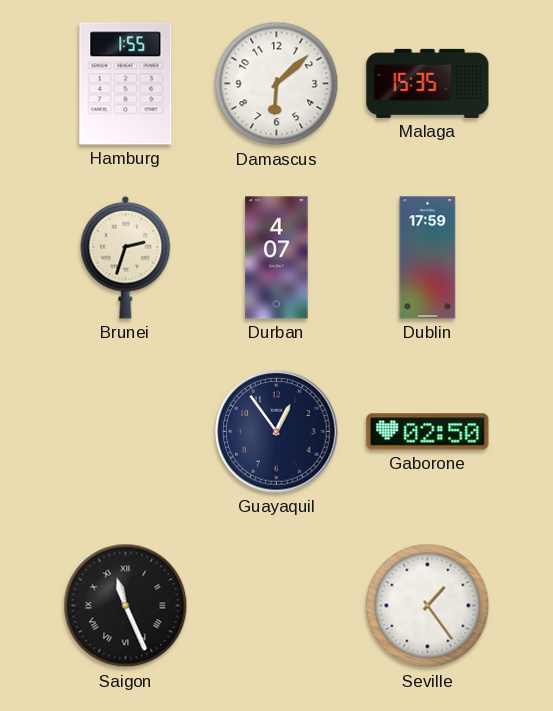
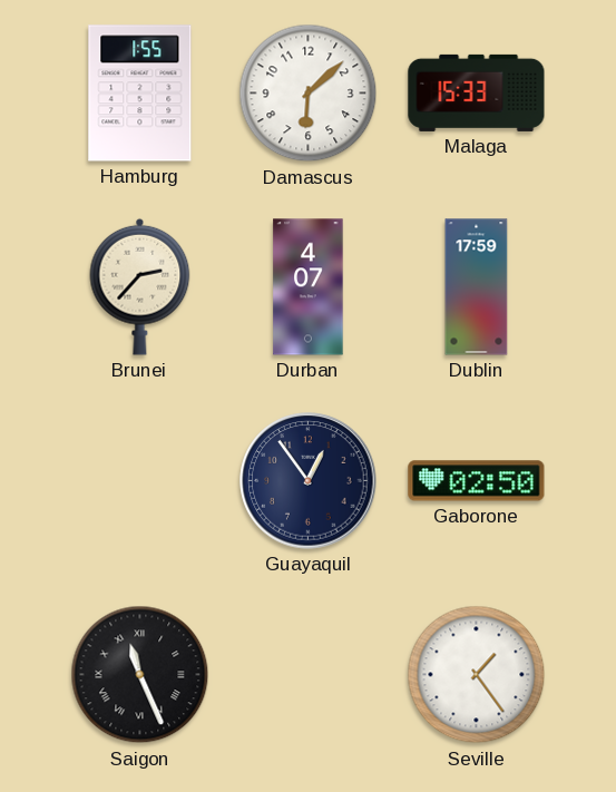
Malaga: 15:35 -> 15:33
Brunei: 2:33 -> 2:37
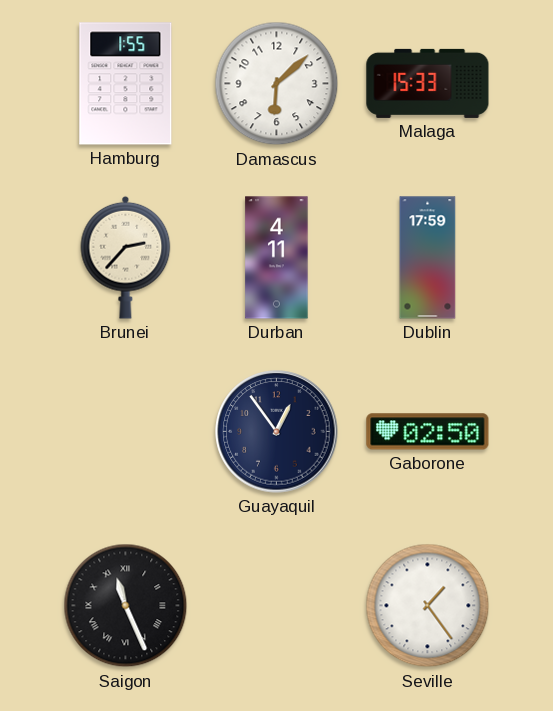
Durban: 4:07 -> 4:11
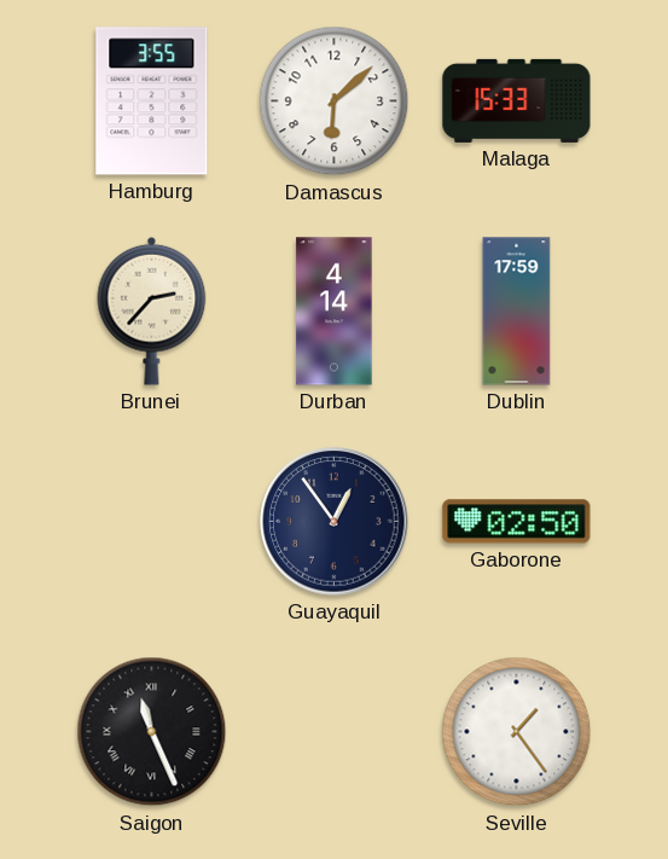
Hamburg: 1:55 -> 3:55
Durban: 4:11 -> 4:14
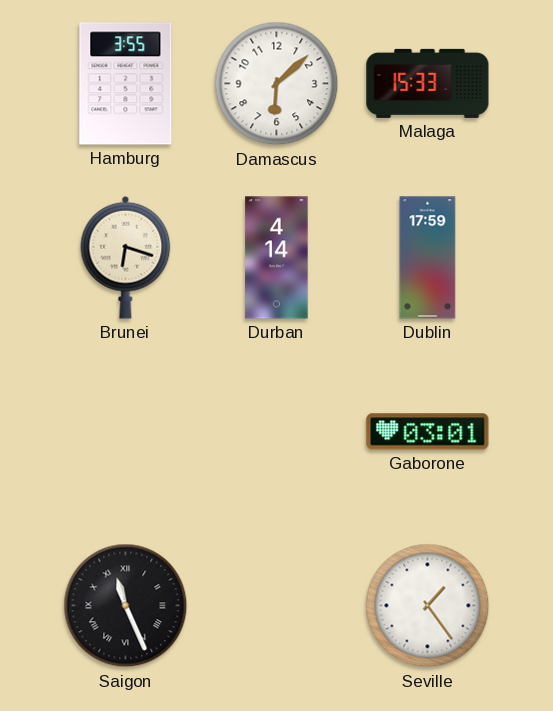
Brunei: 2:37 -> 6:18
Guayaquil: 12:54 -> none
Gaborone: 02:50 -> 03:01
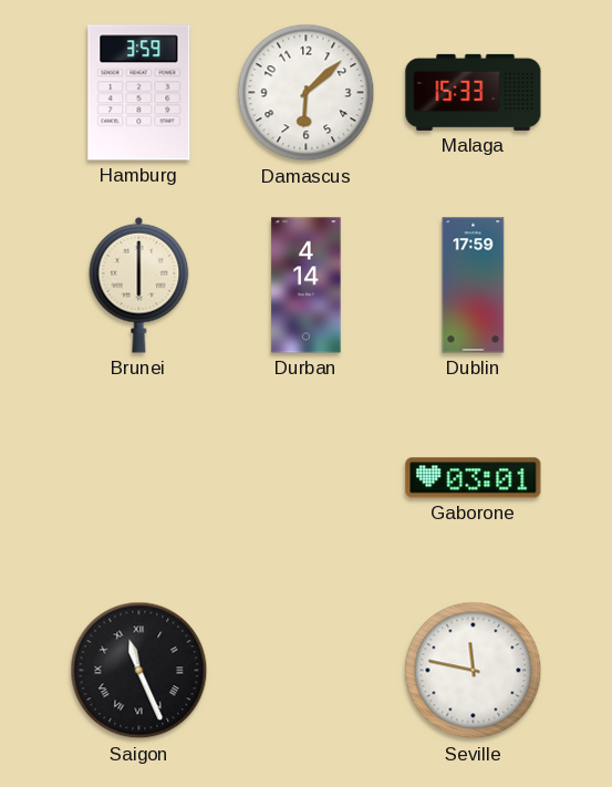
Hamburg: 3:55 -> 3:59
Brunei: 6:18 -> 6:00
Seville: 1:24 -> 11:47
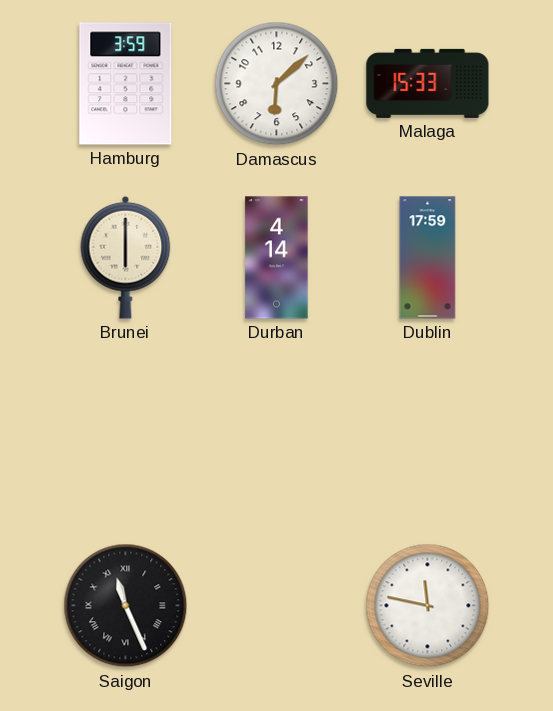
Gaborone: 03:01 -> none
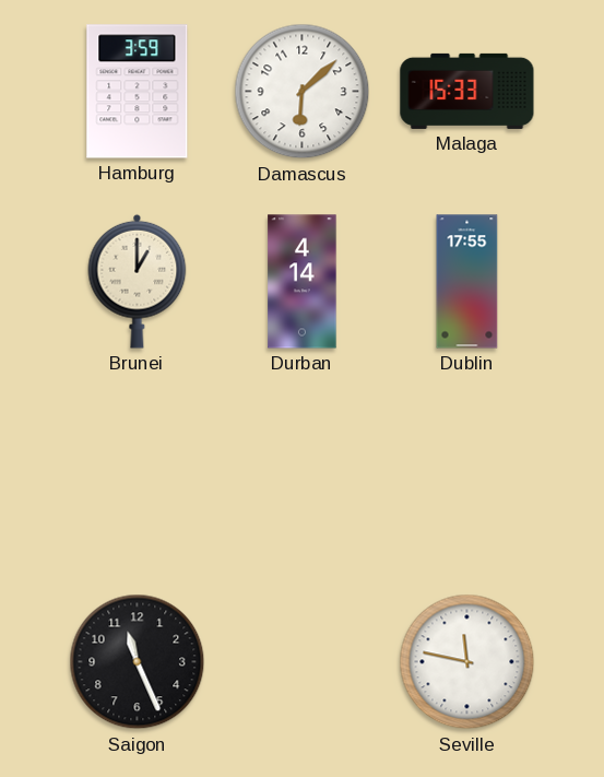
Brunei: 6:00 -> 1:00
Dublin: 17:59 -> 17:55
Saigon numerals: Roman -> Arabic
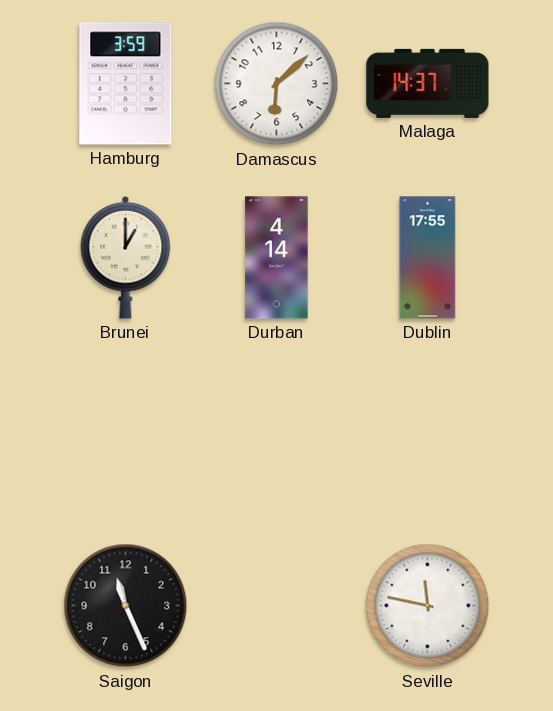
Malaga: 15:33 -> 14:37
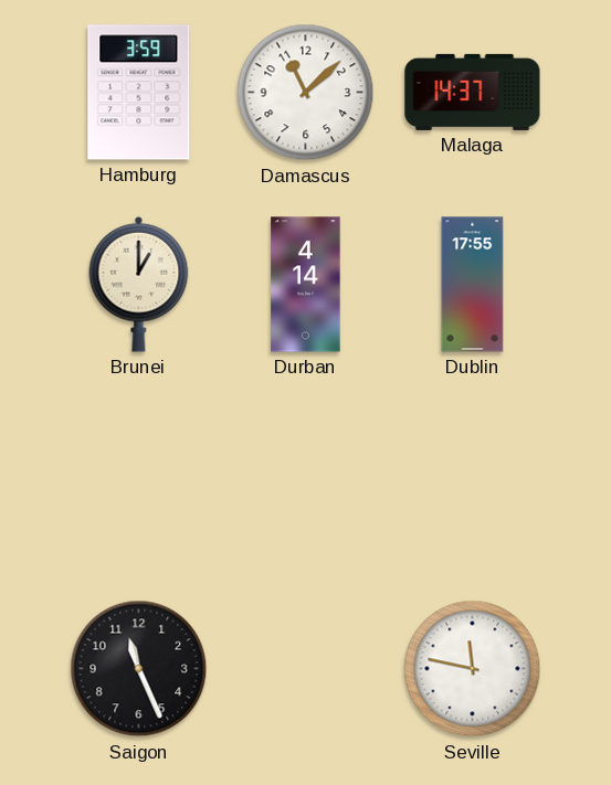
Damascus: 6:08 -> 11:08
